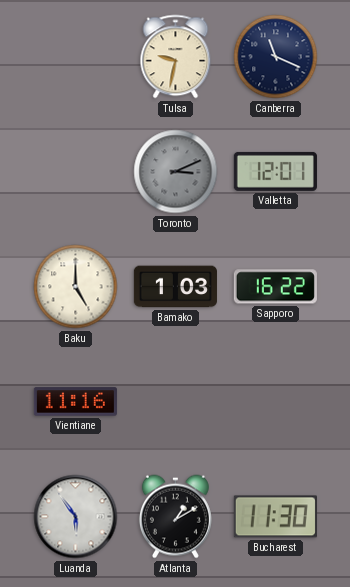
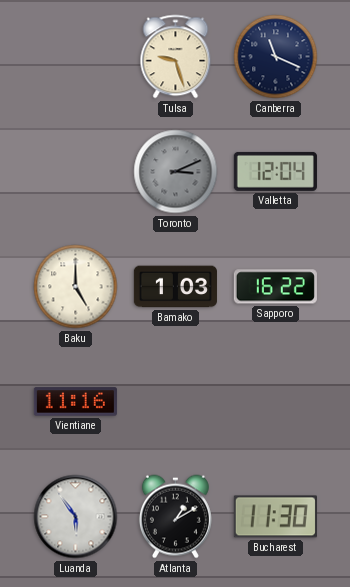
Tulsa: 9:32 -> 9:27
Valletta: 12:01 -> 12:04
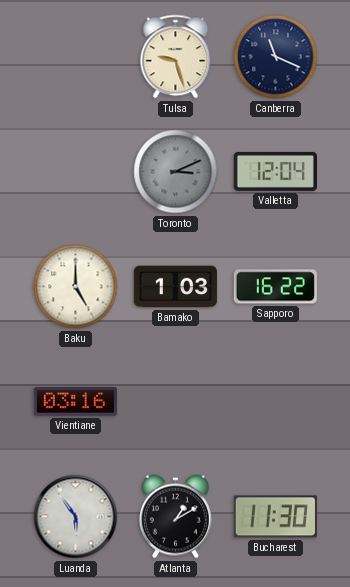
Vientiane: 11:16 -> 03:16
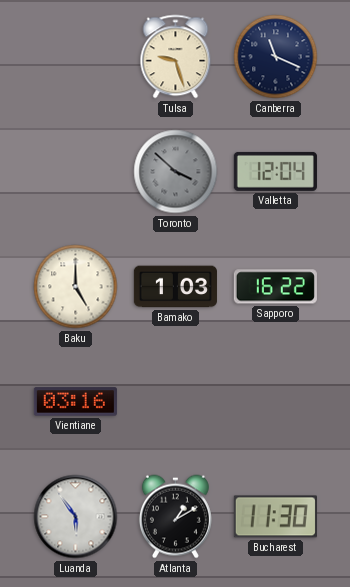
Toronto: 3:11 -> 3:52
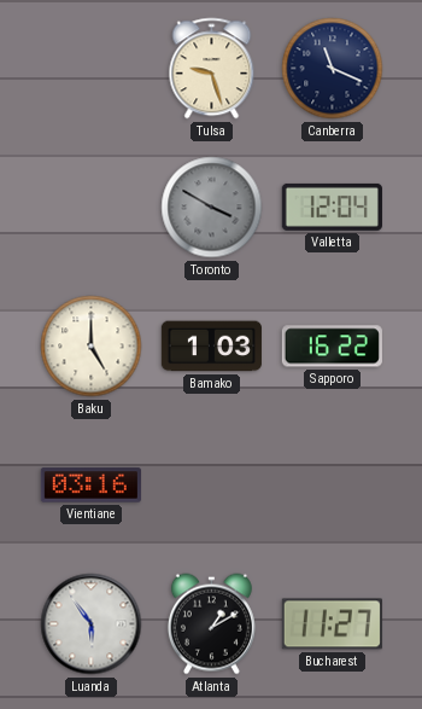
Toronto: 3:52 -> 3:50
Bucharest: 11:30 -> 11:27
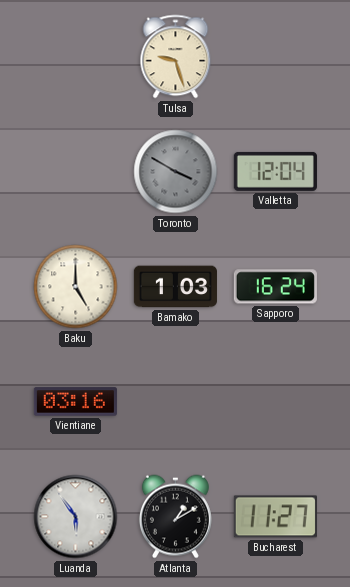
Canberra: 11:19 -> none
Sapporo: 16:22 -> 16:24
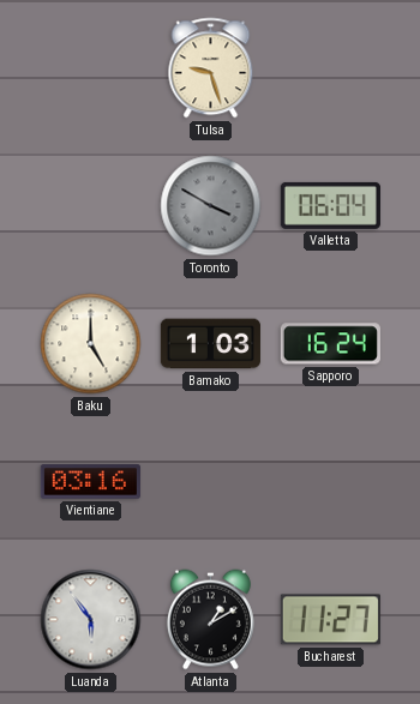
Valletta: 12:04 -> 06:04
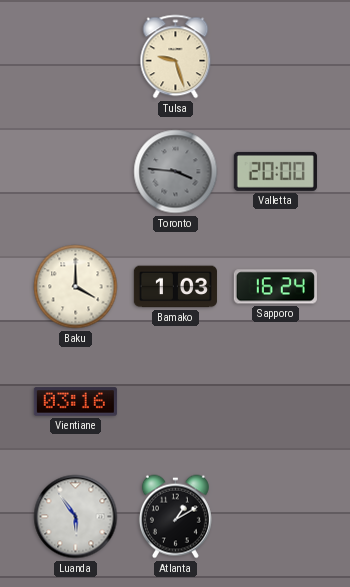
Toronto: 3:50 -> 3:46
Valletta: 06:04 -> 20:00
Baku: 5:00 -> 4:00
Bucharest: 11:27 -> none
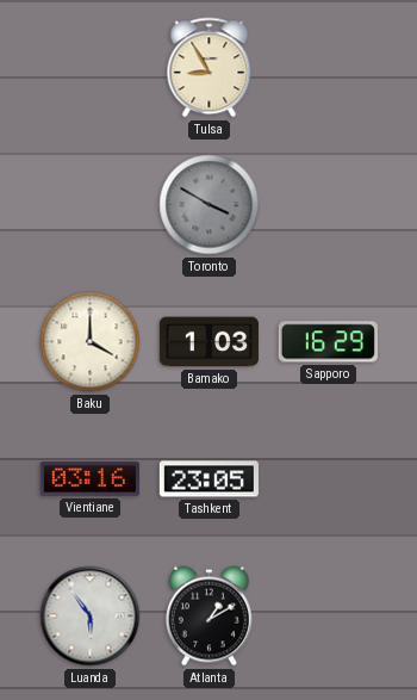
Tulsa: 9:27 -> 8:55
Toronto: 3:46 -> 3:50
Valletta: 20:00 -> none
Sapporo: 16:24 -> 16:29
Tashkent: none -> 23:05
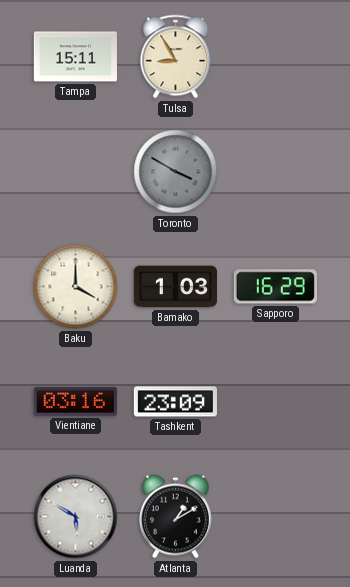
Tampa: none -> 15:11
Tashkent: 23:05 -> 23:09
Luanda: 5:54 -> 5:50
